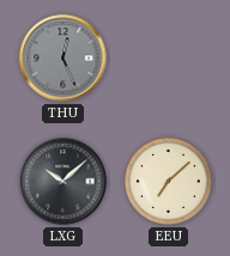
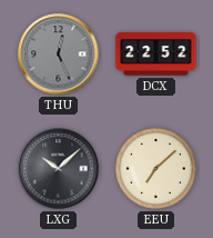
DCX: none -> 22:52
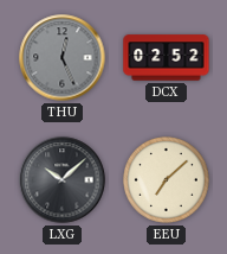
DCX: 22:52 -> 02:52
